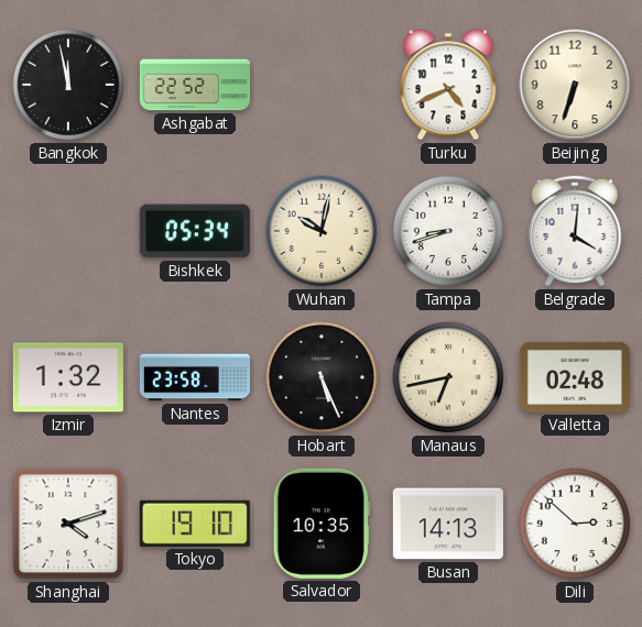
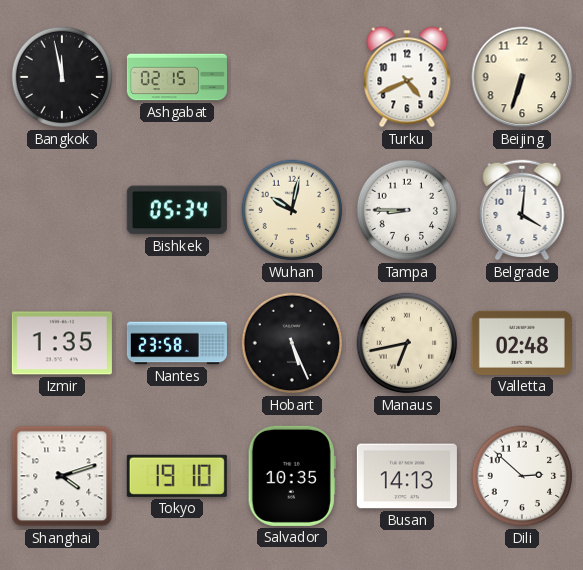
Ashgabat: 22:52 -> 02:15
Tampa: 8:42 -> 8:45
Izmir: 1:32 -> 1:35
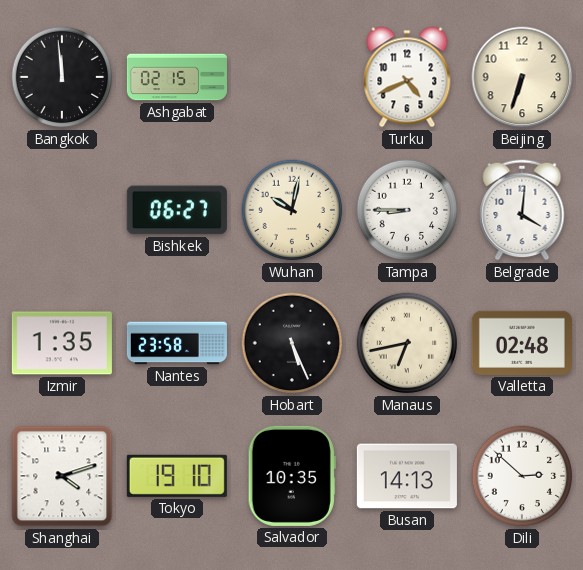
Bangkok: 11:58 -> 11:59
Bishkek: 05:34 -> 06:27
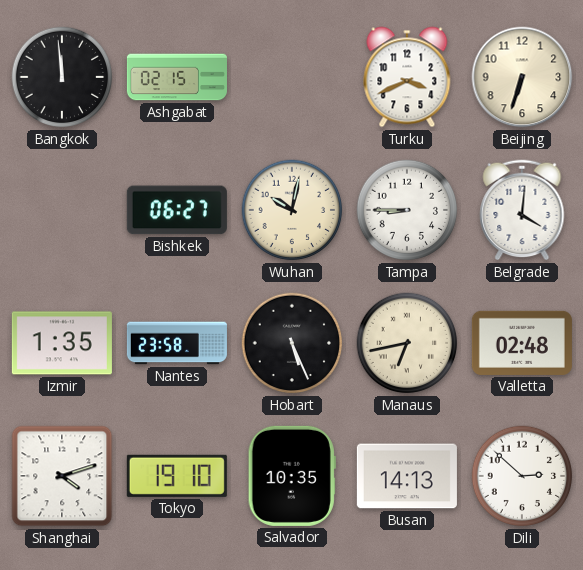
Turku: 4:41 -> 3:41
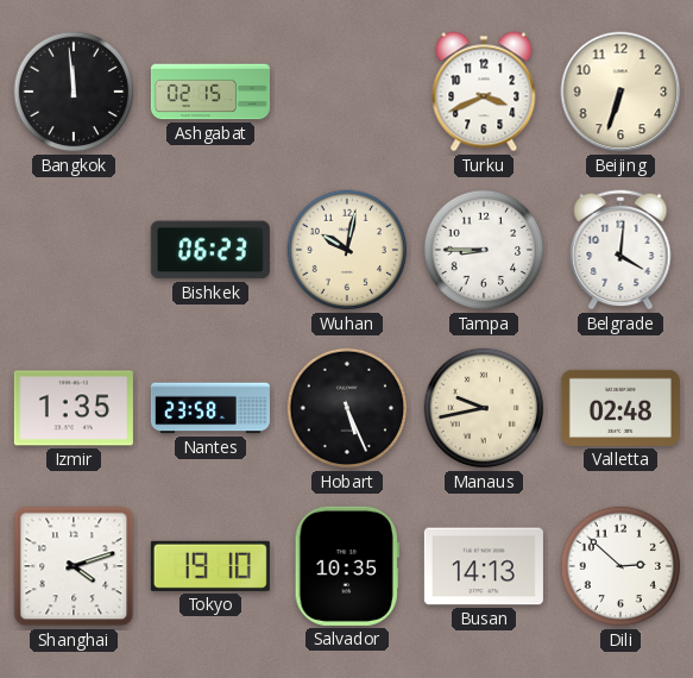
Bishkek: 06:27 -> 06:23
Manaus: 6:43 -> 9:43
